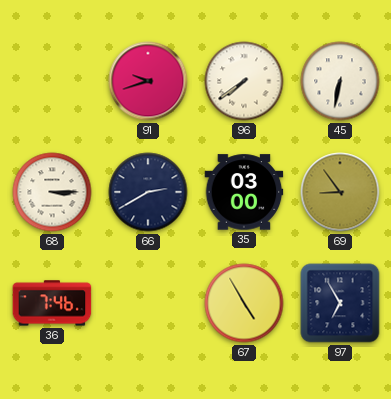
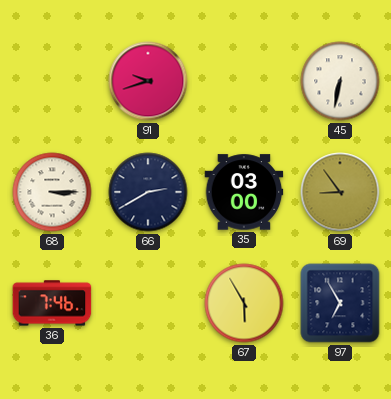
96: 7:39 -> none
67: 4:55 -> 5:55
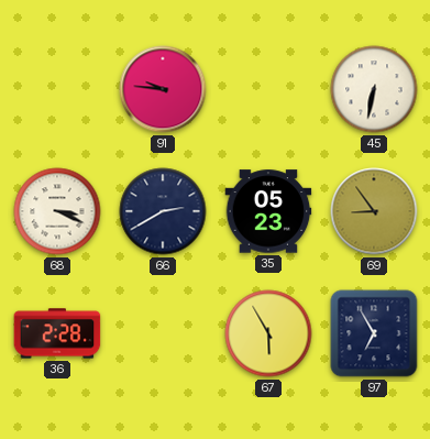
91: 9:42 -> 9:46
68: 3:15 -> 3:19
35: 03:00 -> 05:23
36: 7:46 -> 2:28
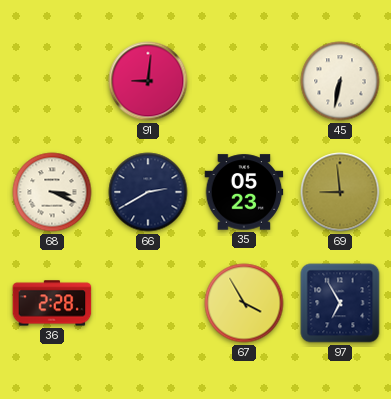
91: 9:46 -> 9:01
69: 8:54 -> 8:59
67: 5:55 -> 3:55
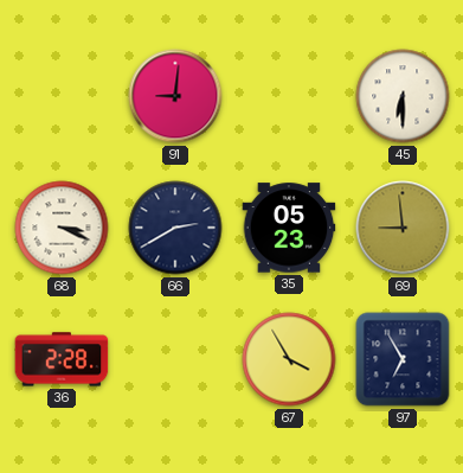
45: 6:32 -> 6:30
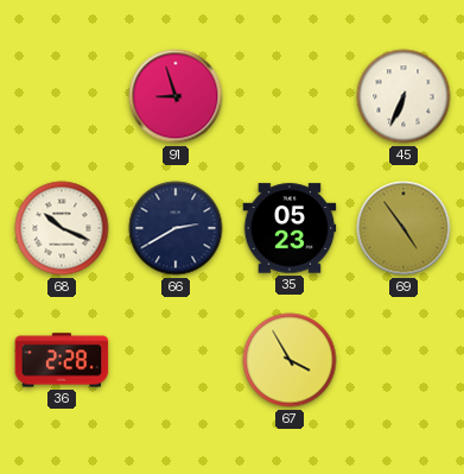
91: 9:01 -> 8:57
45: 6:30 -> 6:34
68: 3:19 -> 10:19
69: 8:59 -> 4:54
97: 6:55 -> none
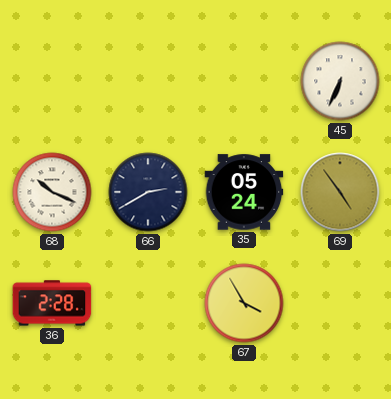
91: 8:57 -> none
35: 05:23 -> 05:24
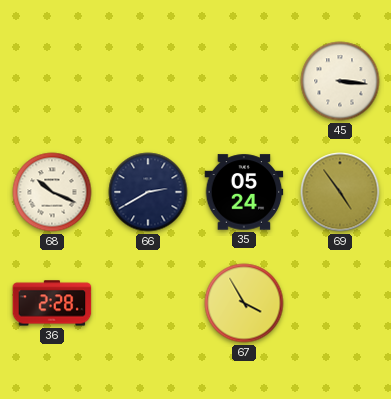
45: 6:34 -> 3:16
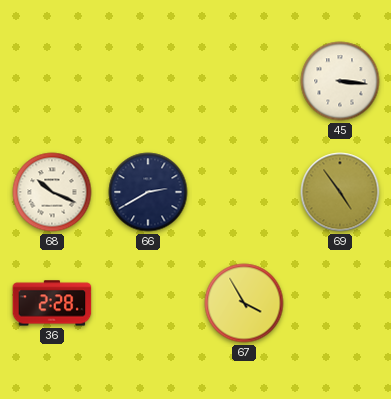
35: 05:24 -> none
